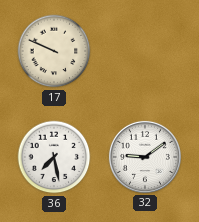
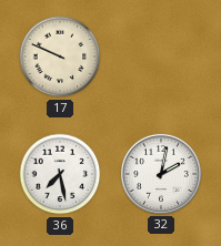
32: 9:09 -> 2:02
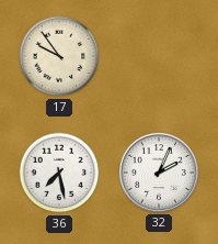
17: 9:49 -> 9:54
32: 2:02 -> 2:04
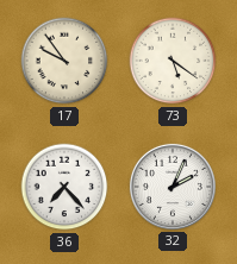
73: none -> 5:21
36: 7:28 -> 7:23
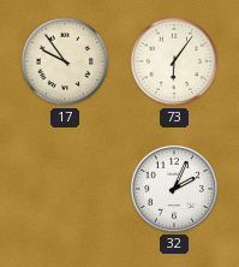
73: 5:21 -> 6:06
36: 7:23 -> none
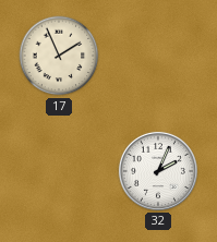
17: 9:54 -> 1:56
73: 6:06 -> none
